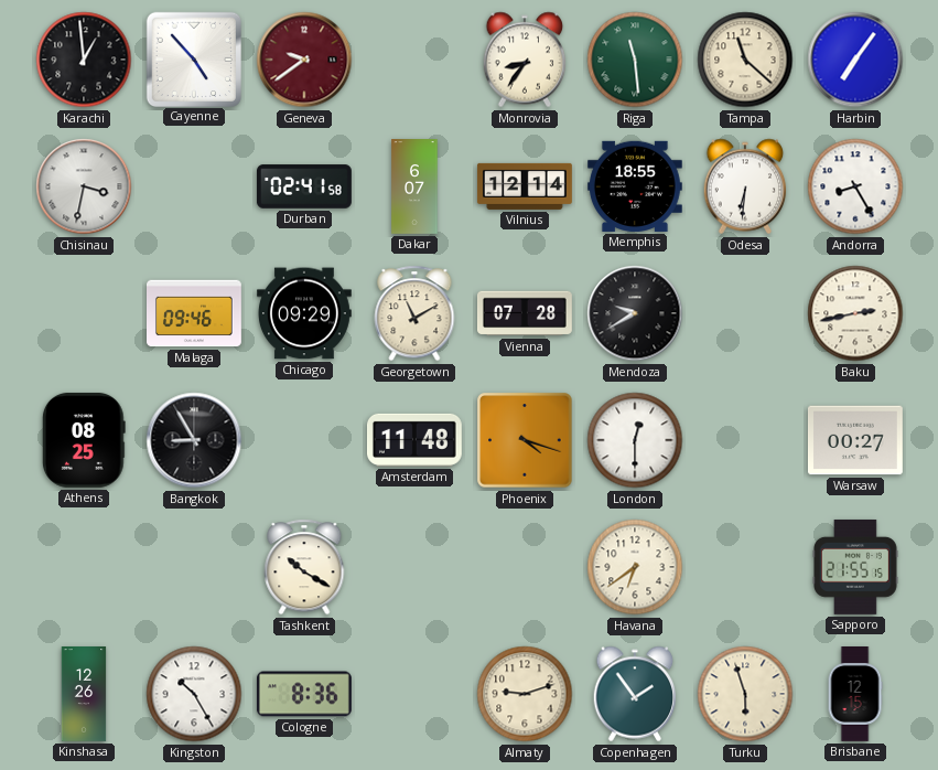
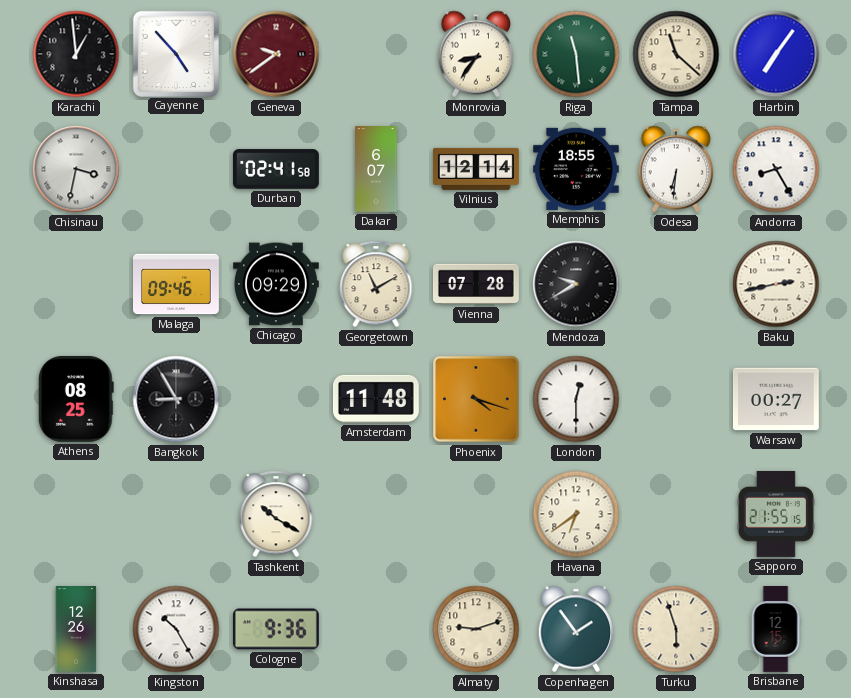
Cologne: 8:36 -> 9:36
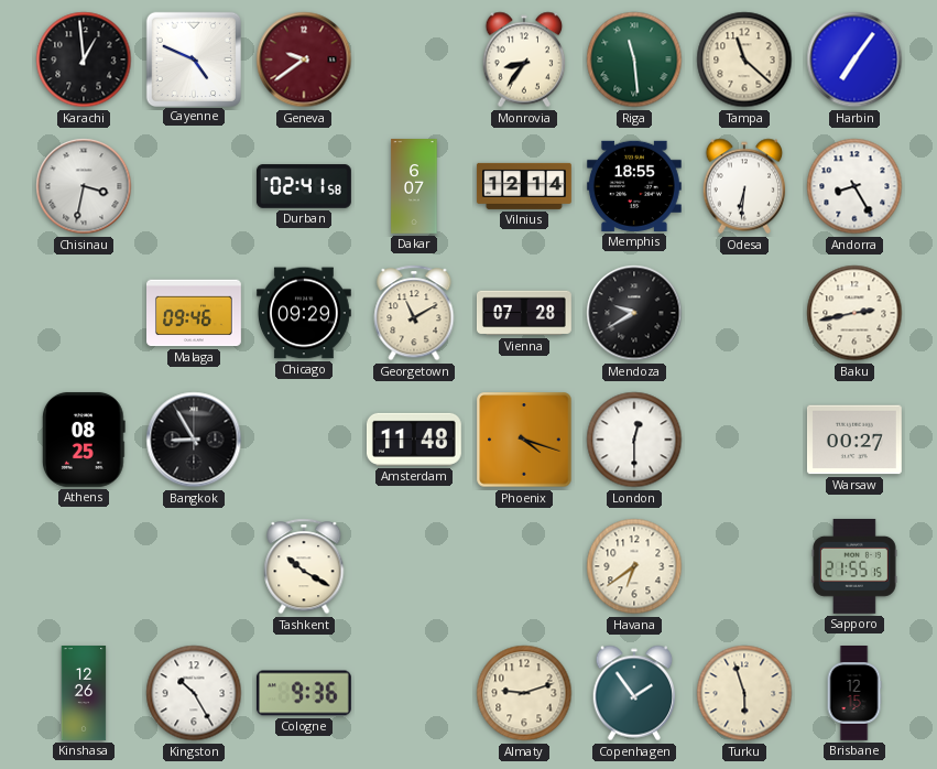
Cayenne: 4:53 -> 4:49
